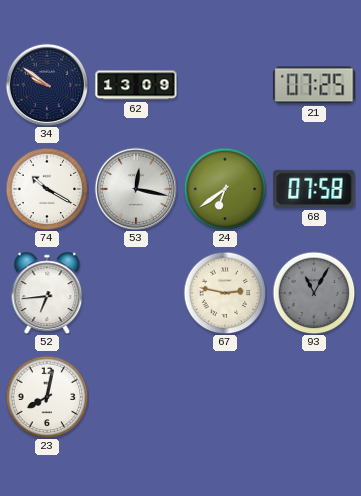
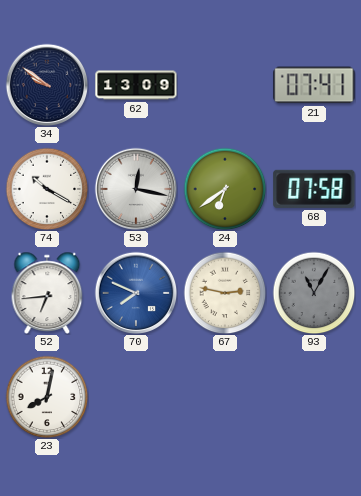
21: 07:25 -> 07:41
70: none -> 7:49
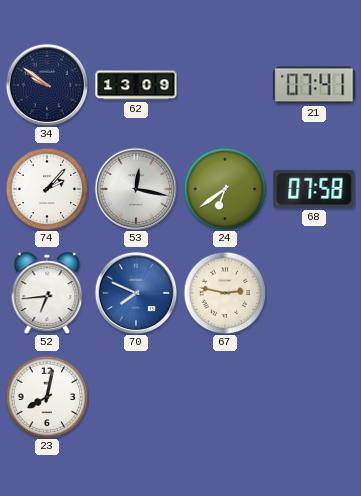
74: 10:20 -> 2:07
93: 11:05 -> none
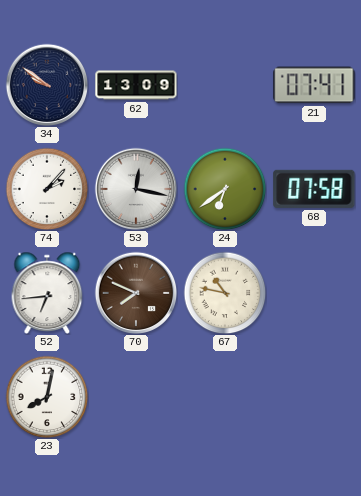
70 dial: blue -> brown
67: 2:47 -> 10:47
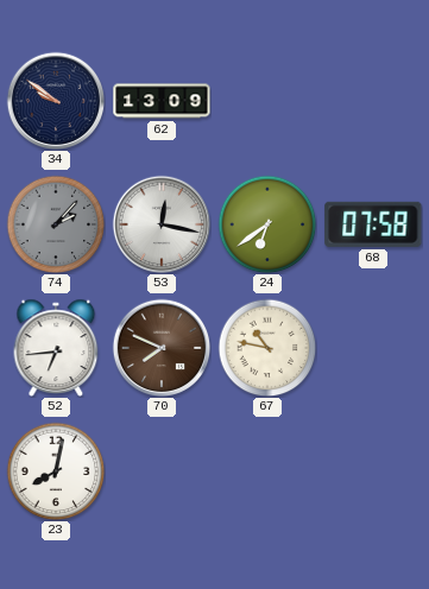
21: 07:41 -> none
74 dial: white -> grey
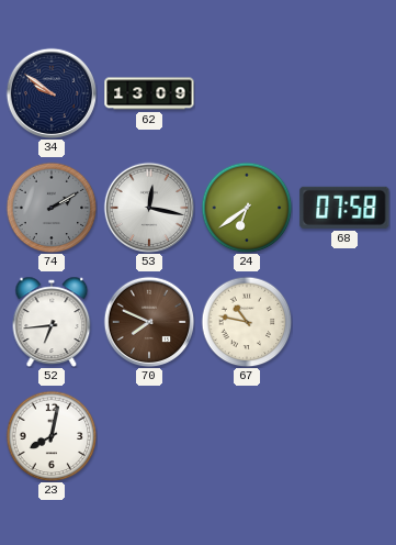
74: 2:07 -> 2:10
